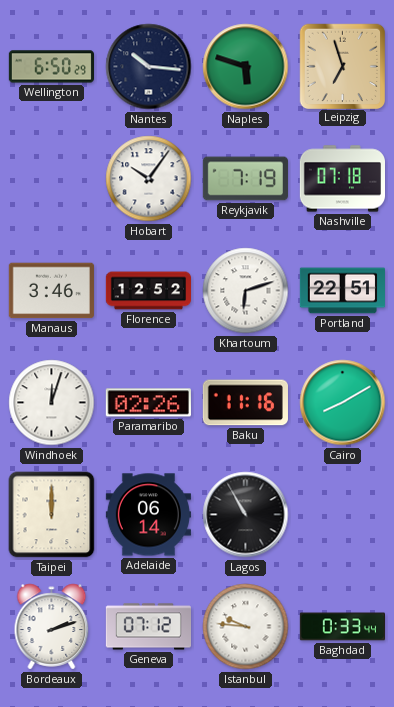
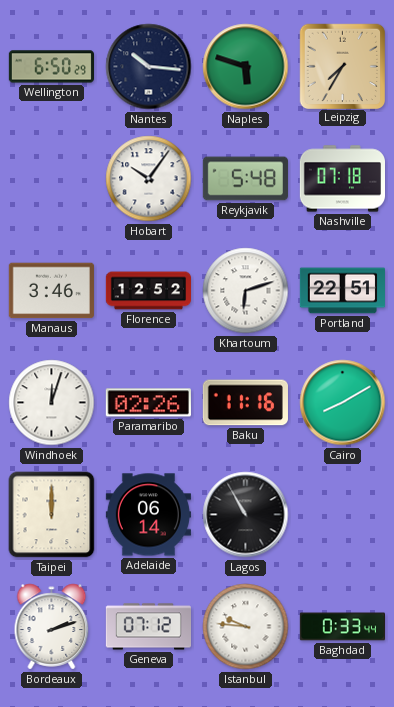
Leipzig: 6:57 -> 7:35
Reykjavik: 7:19 -> 5:48
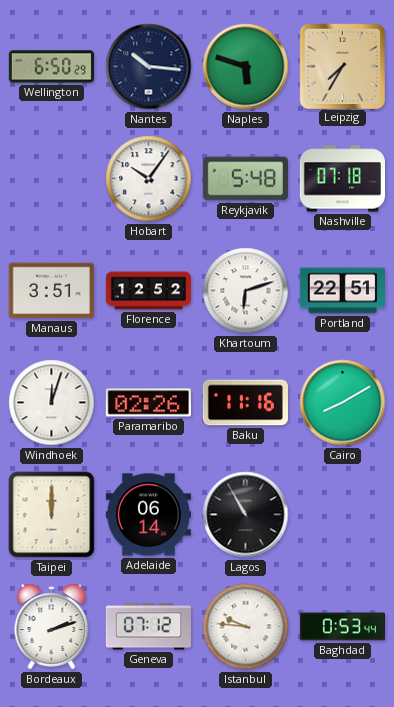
Manaus: 3:46 -> 3:51
Baghdad: 0:33 -> 0:53
